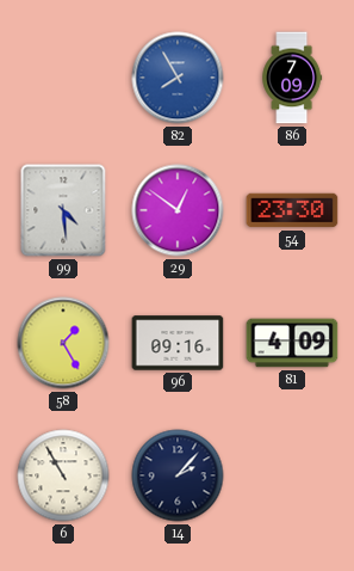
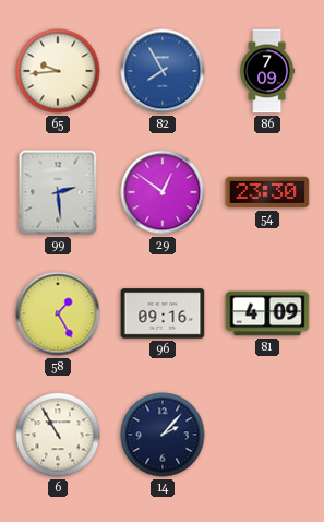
65: none -> 9:44
99: 4:29 -> 2:29
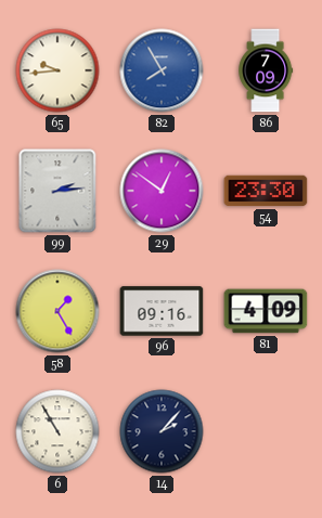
99: 2:29 -> 2:14
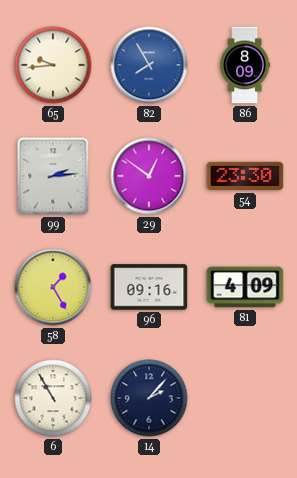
86: 7:09 -> 8:09
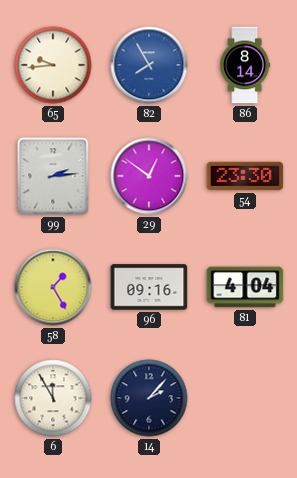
86: 8:09 -> 8:14
81: 4:09 -> 4:04
6: 10:55 -> 11:55
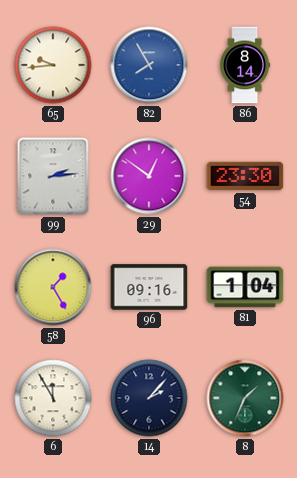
81: 4:04 -> 1:04
8: none -> 1:34
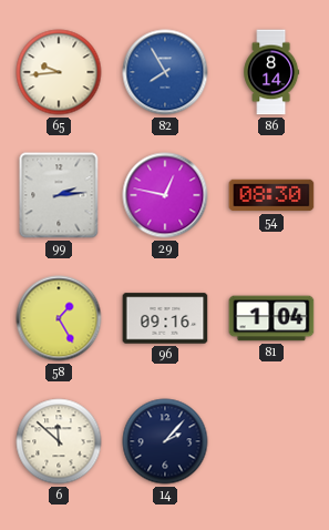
29: 12:51 -> 12:47
54: 23:30 -> 08:30
6: 11:55 -> 11:52
8: 1:34 -> none
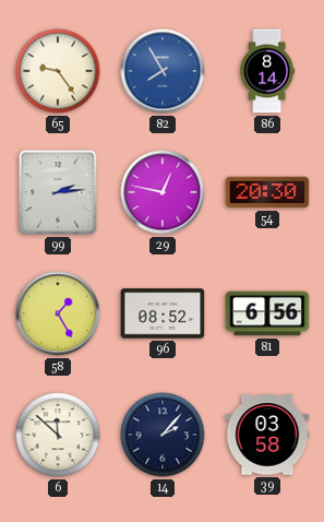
65: 9:44 -> 9:24
54: 08:30 -> 20:30
96: 09:16 -> 08:52
81: 1:04 -> 6:56
39: none -> 03:58
